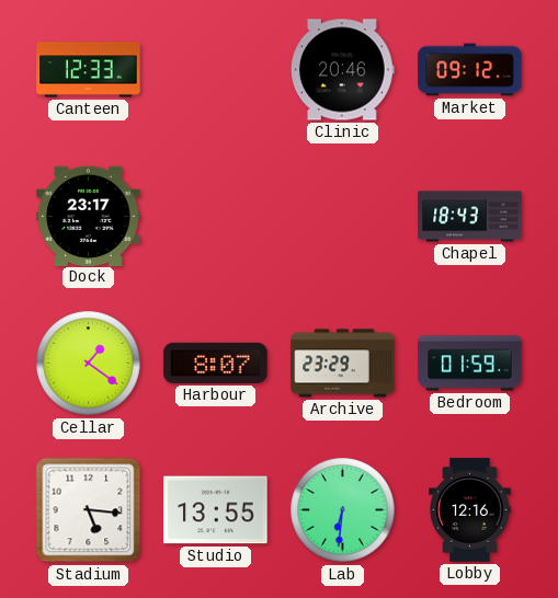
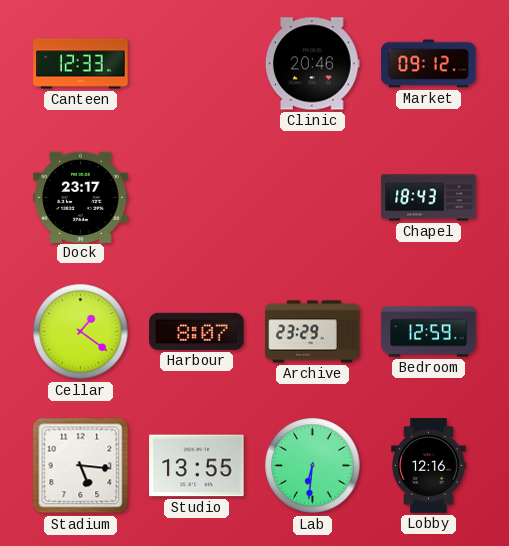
Bedroom: 01:59 -> 12:59
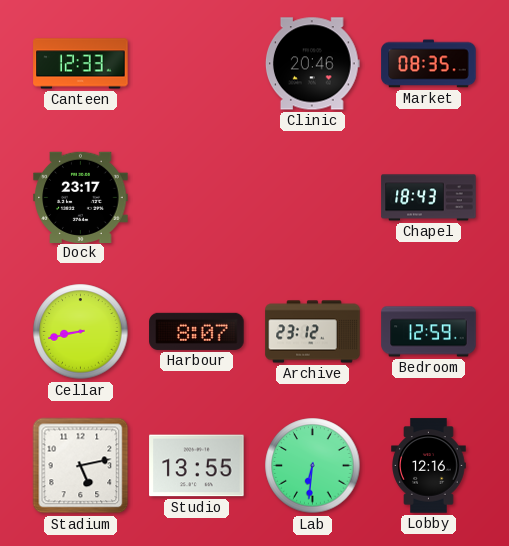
Market: 09:12 -> 08:35
Cellar: 1:21 -> 8:43
Archive: 23:29 -> 23:12
Stadium: 5:16 -> 5:13
